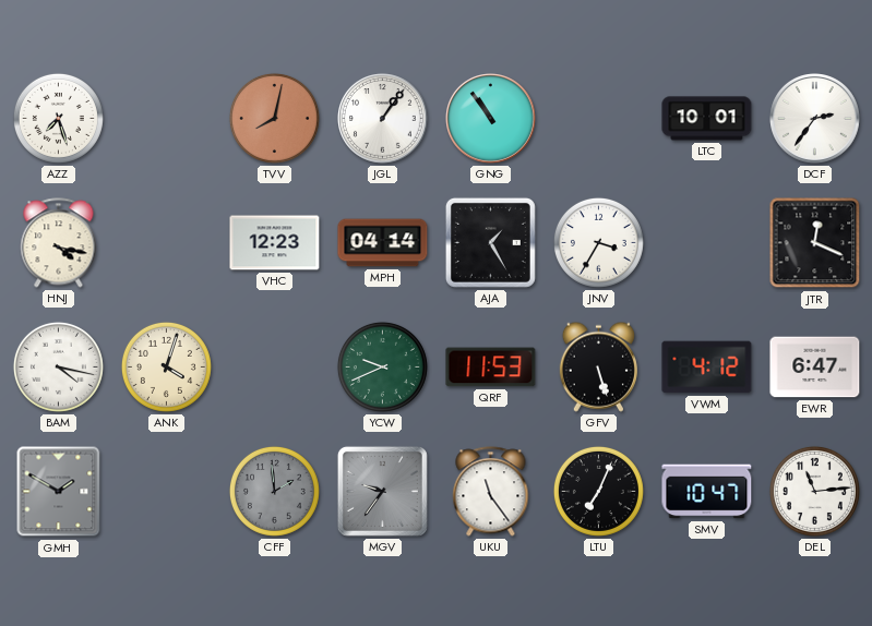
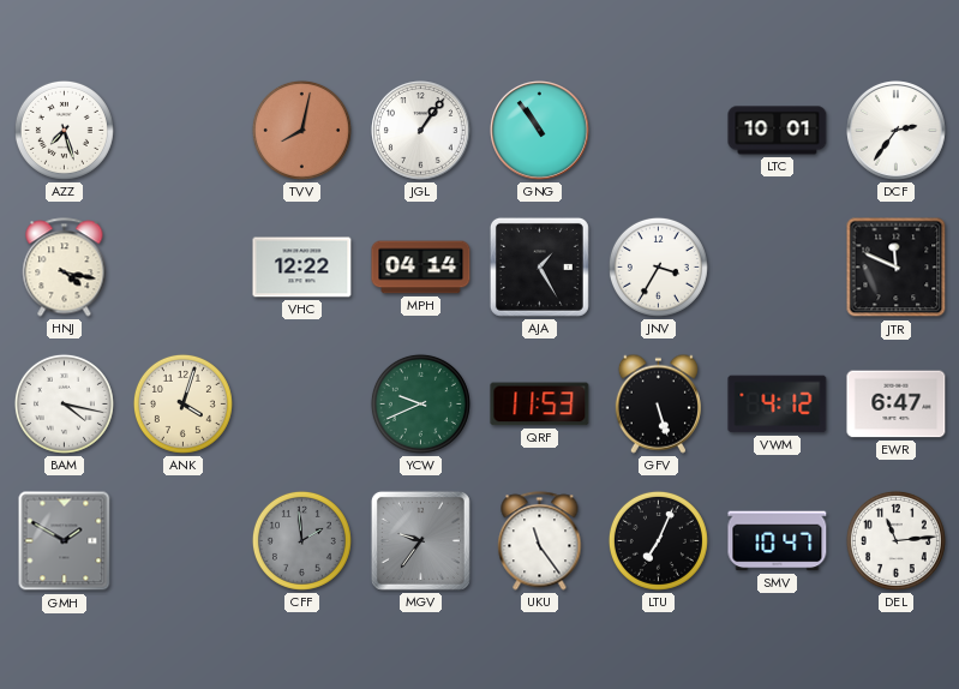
VHC: 12:23 -> 12:22
JTR: 12:19 -> 11:49
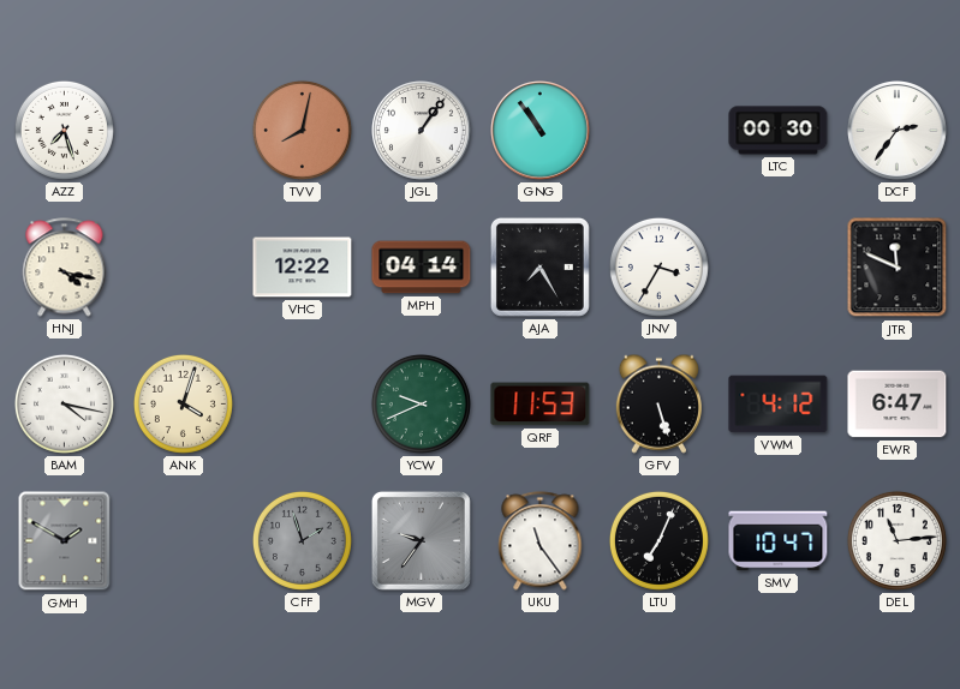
LTC: 10:01 -> 00:30
AJA: 1:25 -> 7:25
CFF: 1:59 -> 1:57
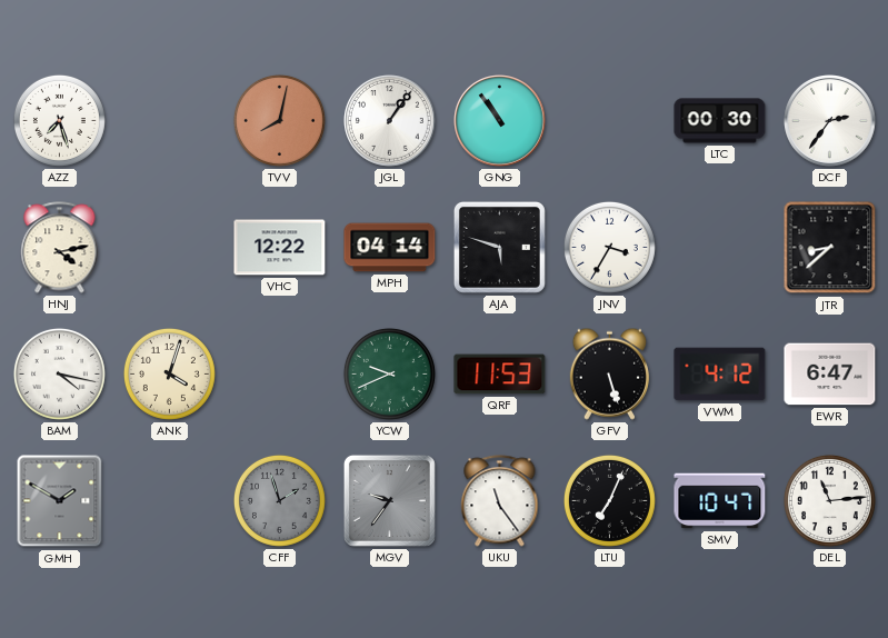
HNJ: 4:17 -> 4:13
AJA: 7:25 -> 5:48
JTR: 11:49 -> 8:38
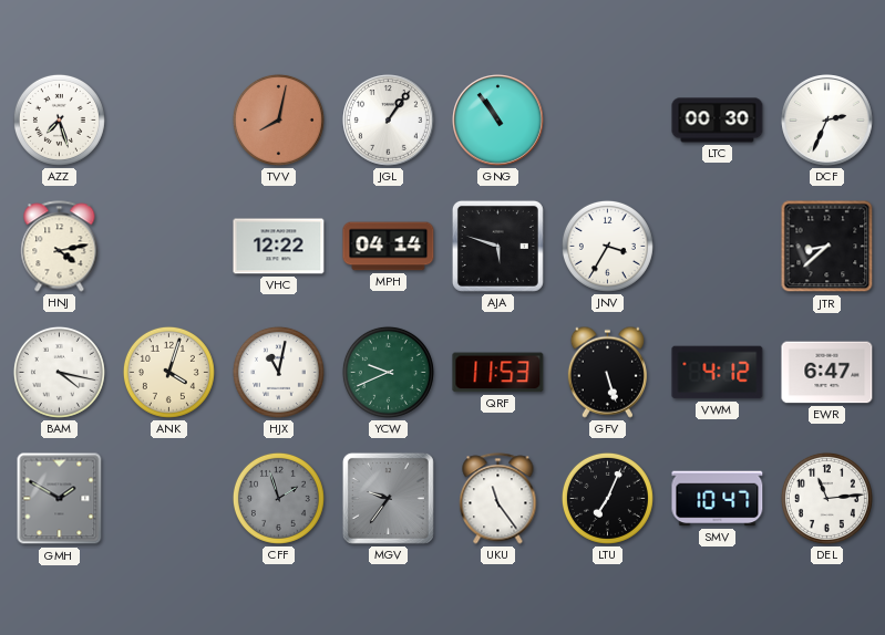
DCF: 2:36 -> 2:34
HJX: none -> 11:02
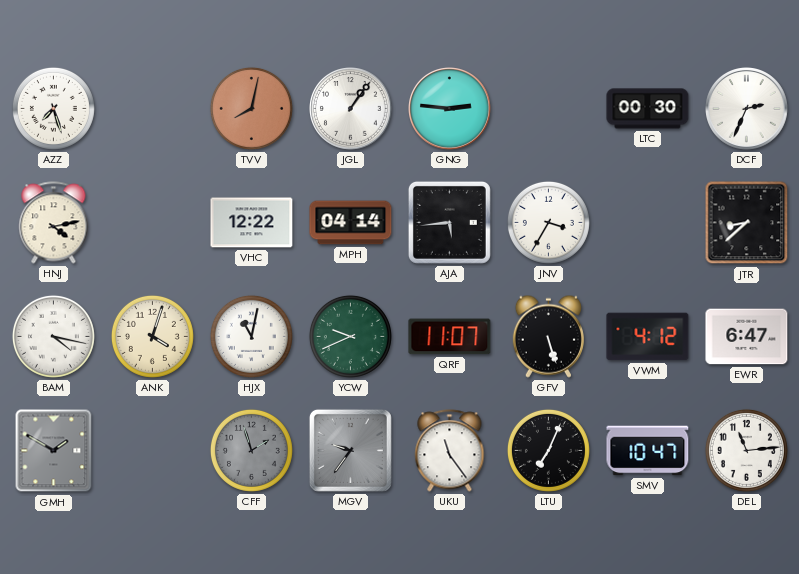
GNG: 10:54 -> 2:46
AJA: 5:48 -> 5:44
QRF: 11:53 -> 11:07
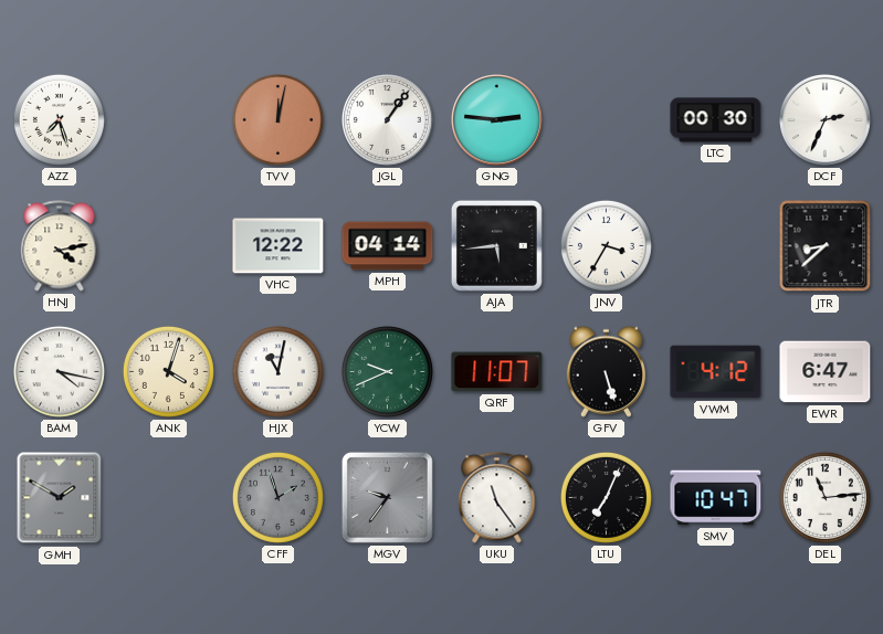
TVV: 8:02 -> 12:02
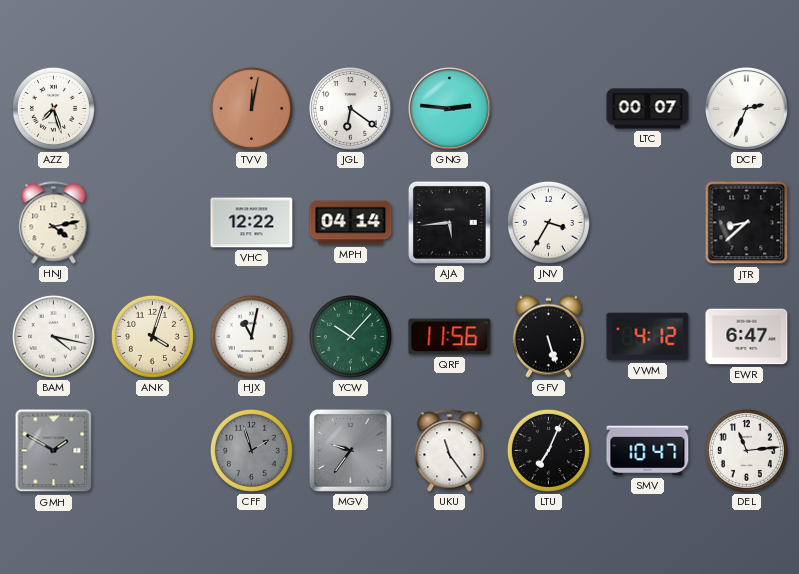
JGL: 1:06 -> 6:21
LTC: 00:30 -> 00:07
YCW: 9:41 -> 10:07
QRF: 11:07 -> 11:56
